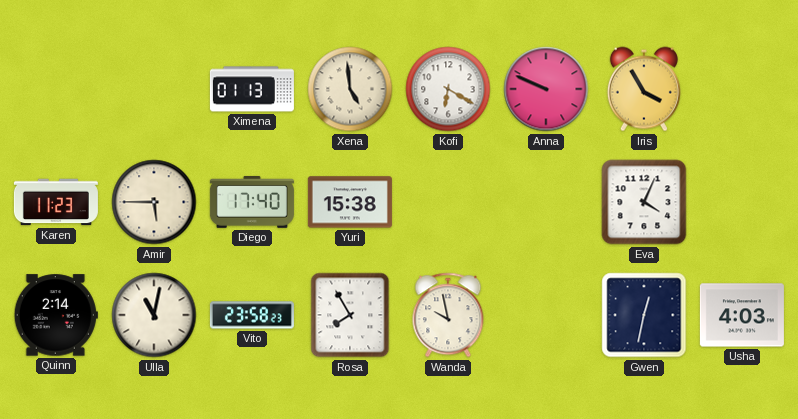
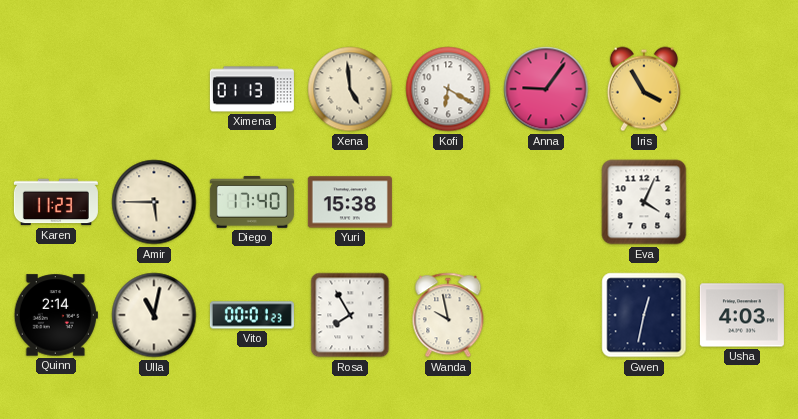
Anna: 9:49 -> 9:06
Vito: 23:58 -> 00:01
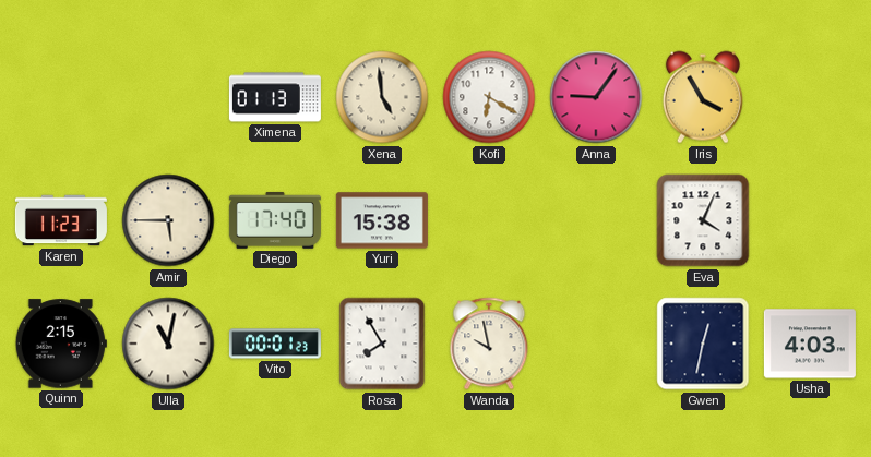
Quinn: 2:14 -> 2:15
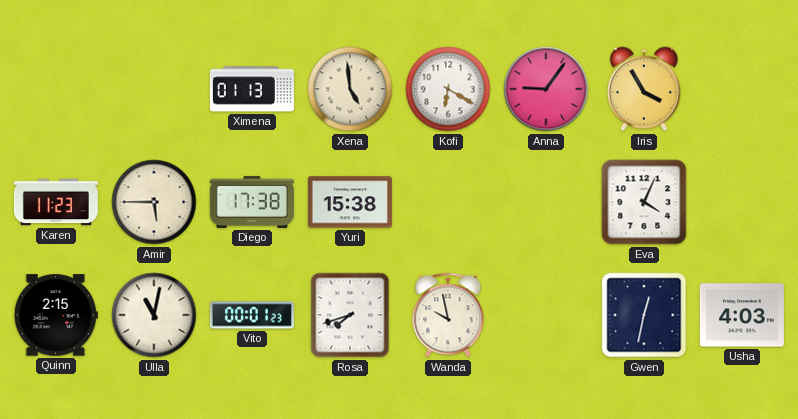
Diego: 17:40 -> 17:38
Rosa: 7:55 -> 7:42
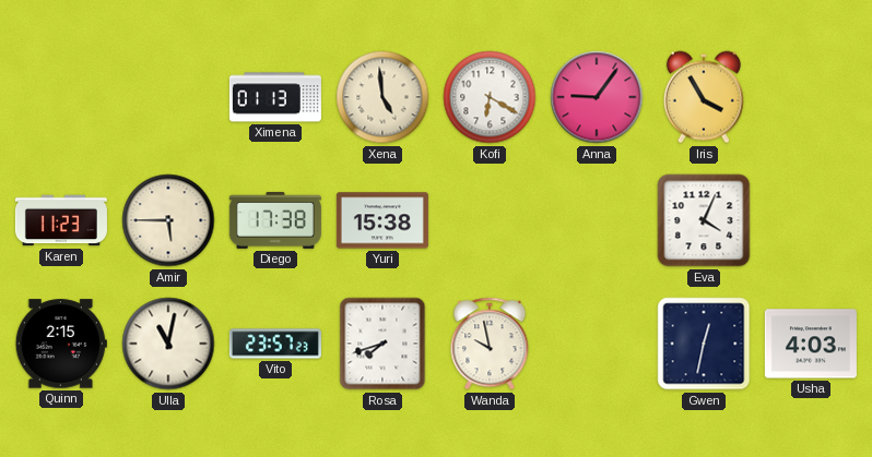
Vito: 00:01 -> 23:57
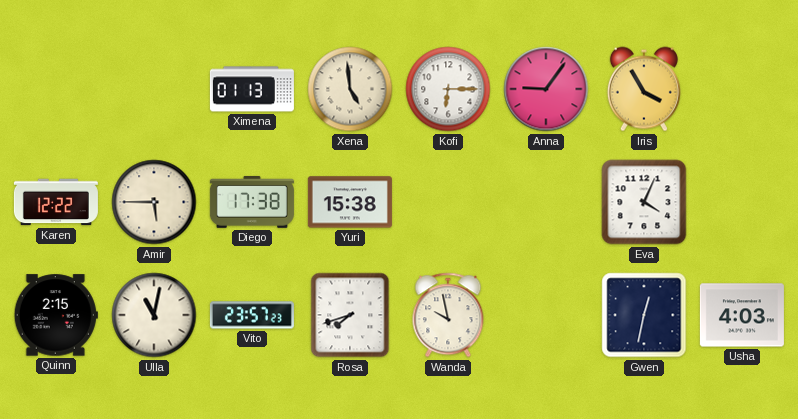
Kofi: 6:20 -> 6:15
Karen: 11:23 -> 12:22
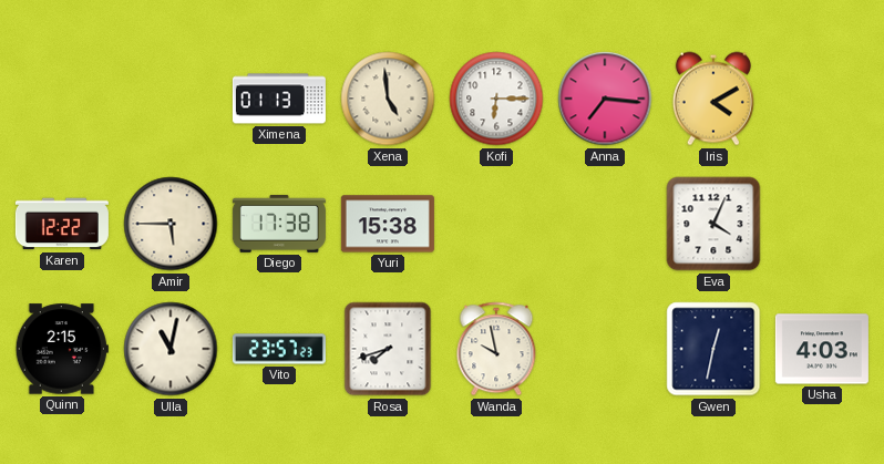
Anna: 9:06 -> 7:16
Iris: 3:55 -> 4:10
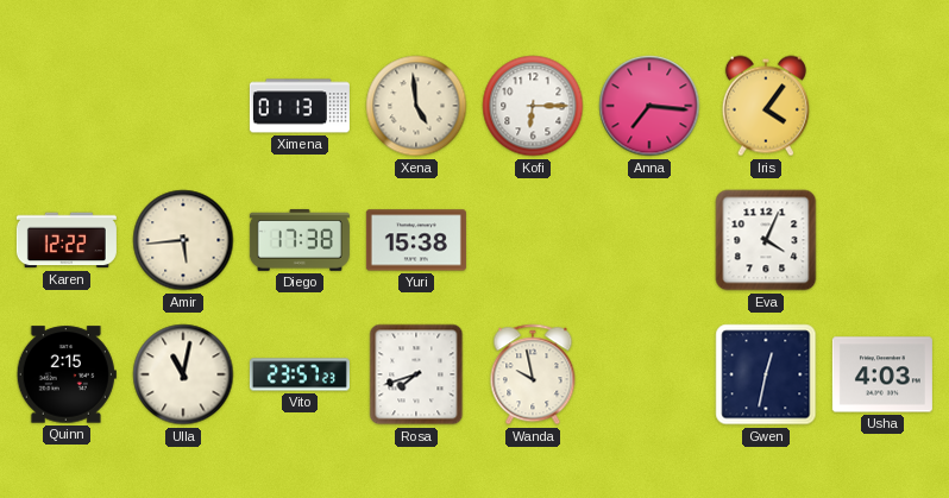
Iris: 4:10 -> 4:06
Amir: 5:45 -> 5:44
